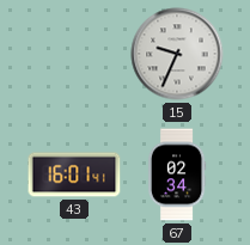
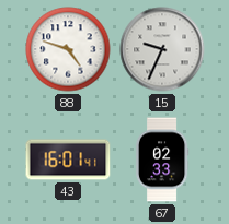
88: none -> 4:48
67: 02:34 -> 02:33
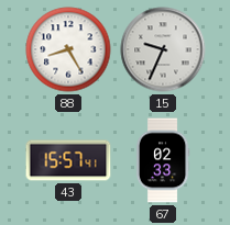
88: 4:48 -> 8:25
43: 16:01 -> 15:57
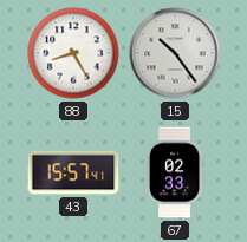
15: 9:34 -> 10:24
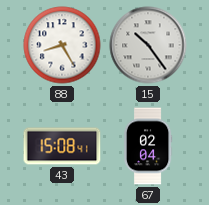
43: 15:57 -> 15:08
67: 02:33 -> 02:04
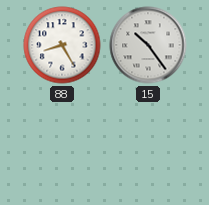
43: 15:08 -> none
67: 02:04 -> none
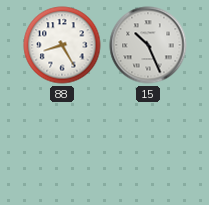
15: 10:24 -> 10:26
